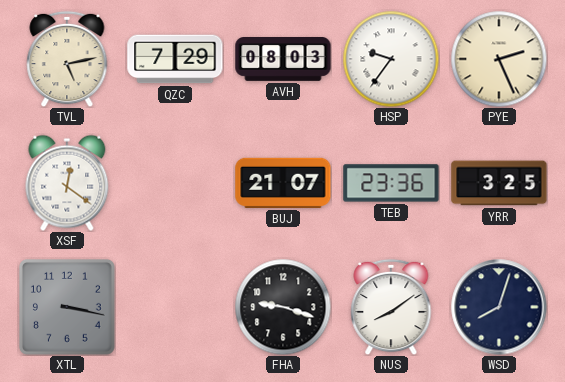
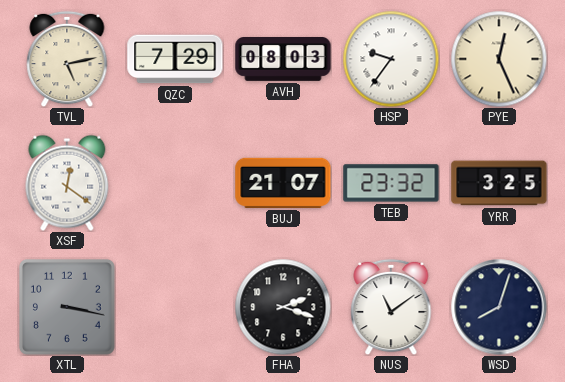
PYE: 2:26 -> 12:26
TEB: 23:36 -> 23:32
FHA: 9:18 -> 2:18
NUS: 8:09 -> 11:09
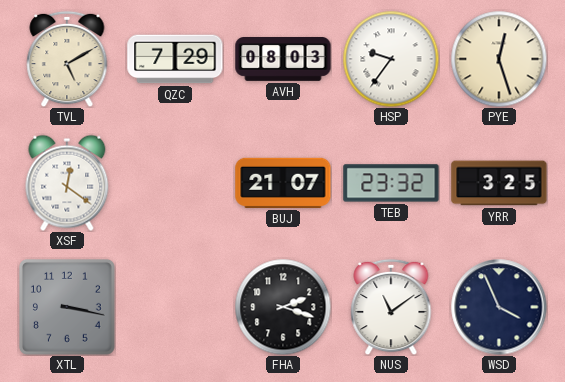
TVL: 5:13 -> 5:10
PYE: 12:26 -> 12:27
WSD: 8:03 -> 3:56
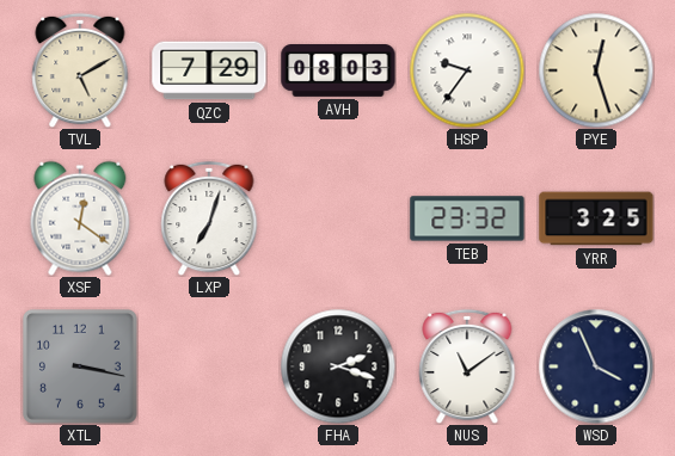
LXP: none -> 7:03
BUJ: 21:07 -> none
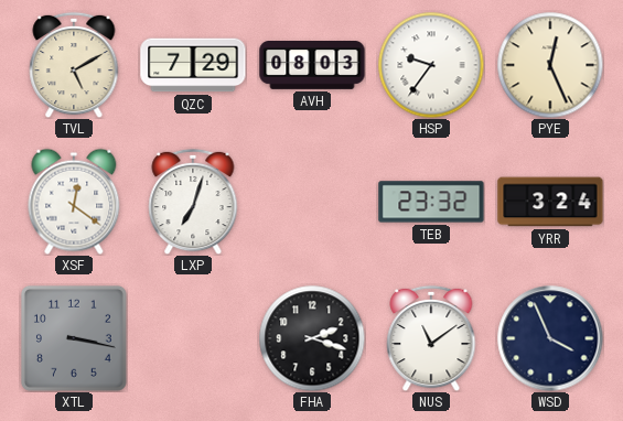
PYE: 12:27 -> 12:26
YRR: 3:25 -> 3:24
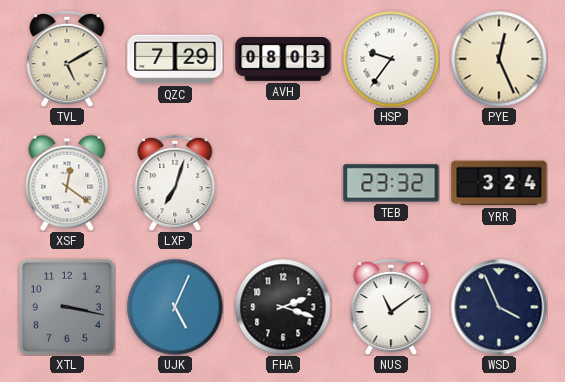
UJK: none -> 5:04
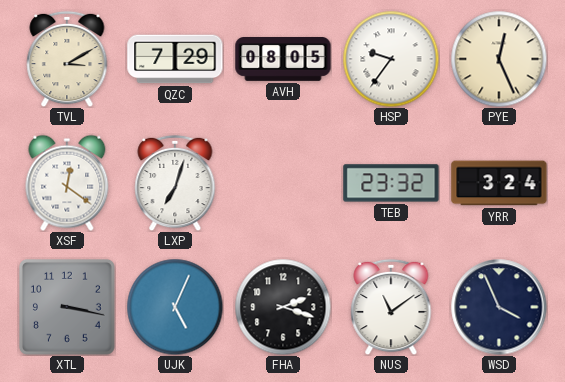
TVL: 5:10 -> 3:10
AVH: 08:03 -> 08:05
